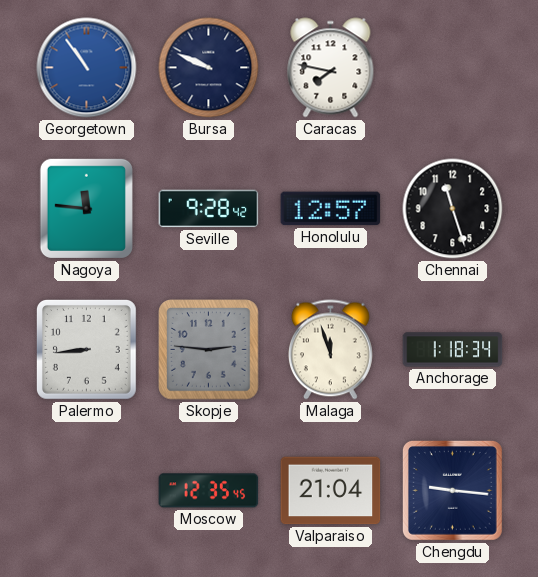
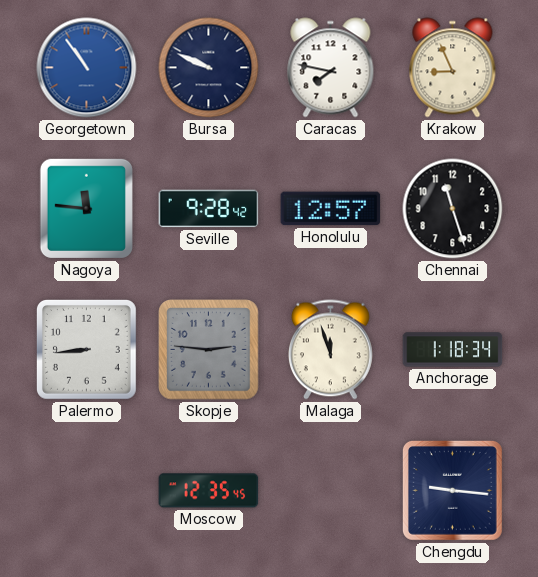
Krakow: none -> 8:56
Valparaiso: 21:04 -> none
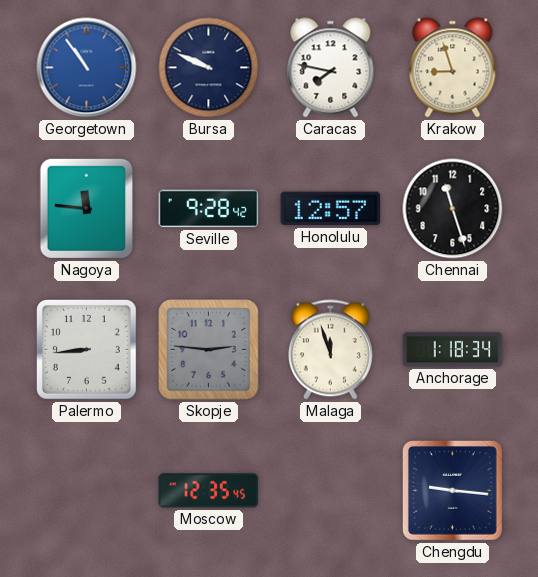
Krakow: 8:56 -> 8:57
